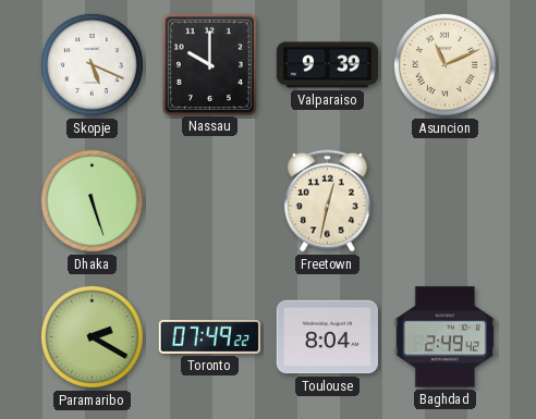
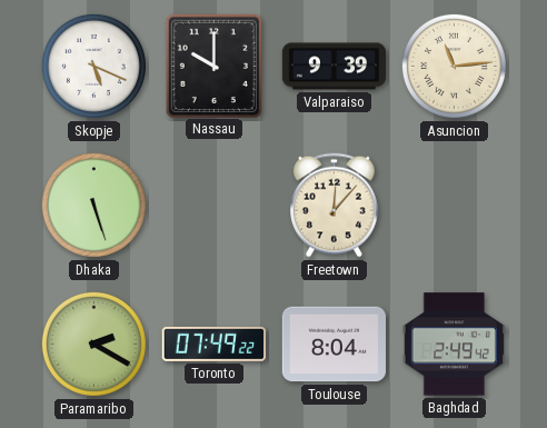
Asuncion: 11:11 -> 11:14
Freetown: 12:32 -> 12:07
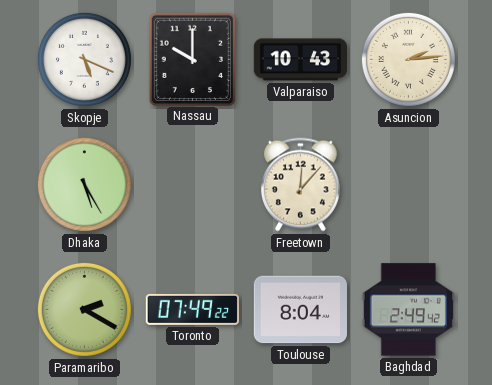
Valparaiso: 9:39 -> 10:43
Asuncion: 11:14 -> 2:14
Dhaka: 5:27 -> 5:25
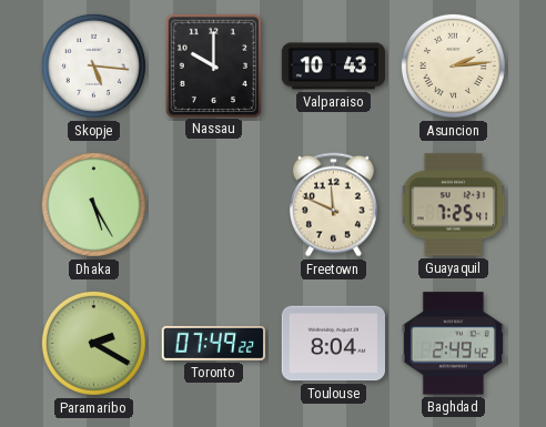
Skopje: 5:19 -> 5:16
Freetown: 12:07 -> 11:49
Guayaquil: none -> 7:25
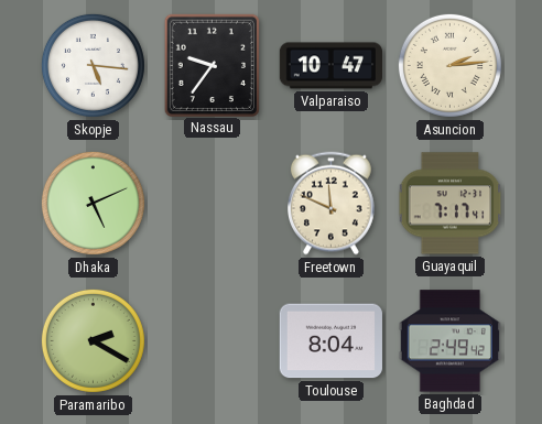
Nassau: 10:00 -> 9:36
Valparaiso: 10:43 -> 10:47
Dhaka: 5:25 -> 5:11
Guayaquil: 7:25 -> 7:17
Toronto: 07:49 -> none
